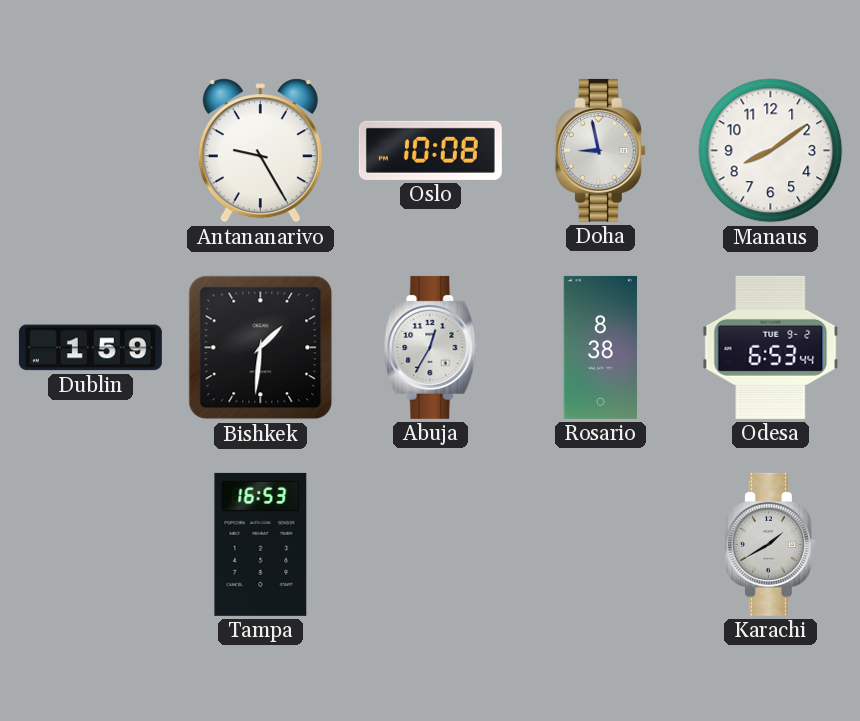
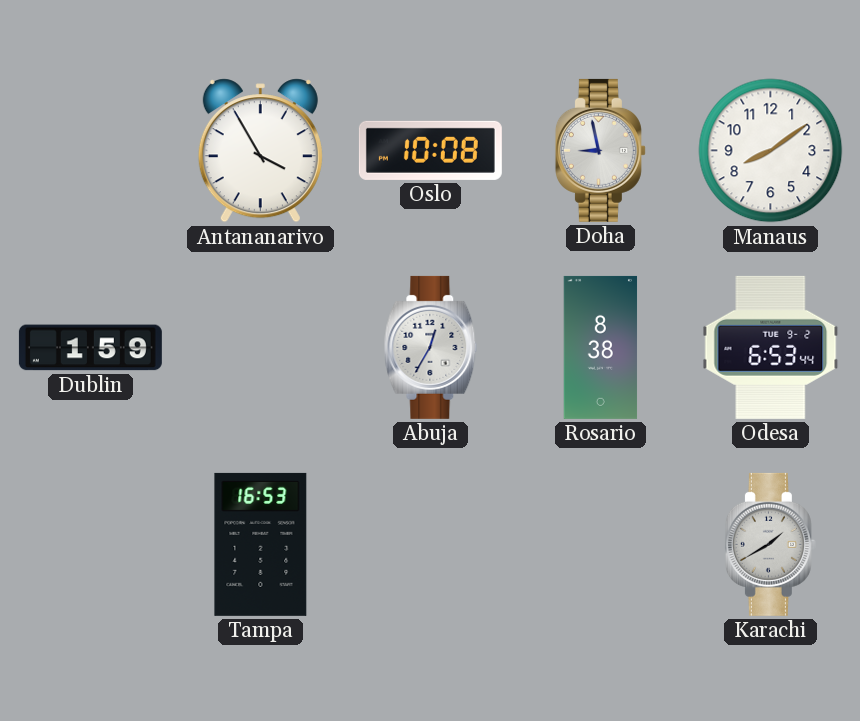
Antananarivo: 9:25 -> 3:55
Bishkek: 1:31 -> none
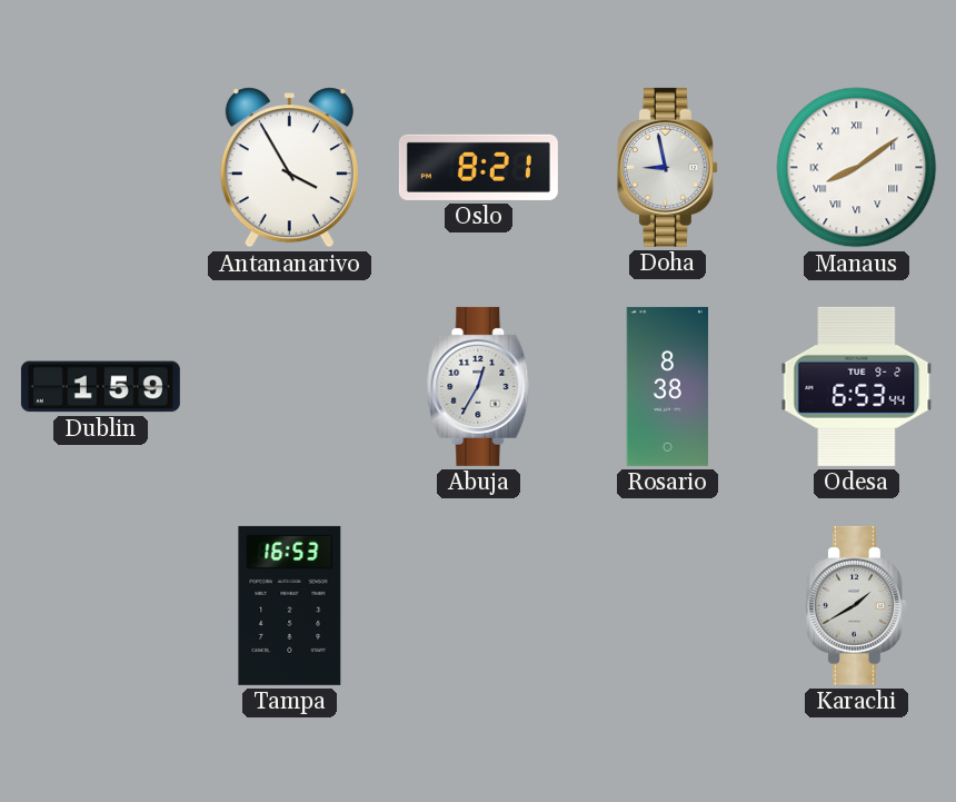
Oslo: 10:08 -> 8:21
Manaus numerals: Arabic -> Roman
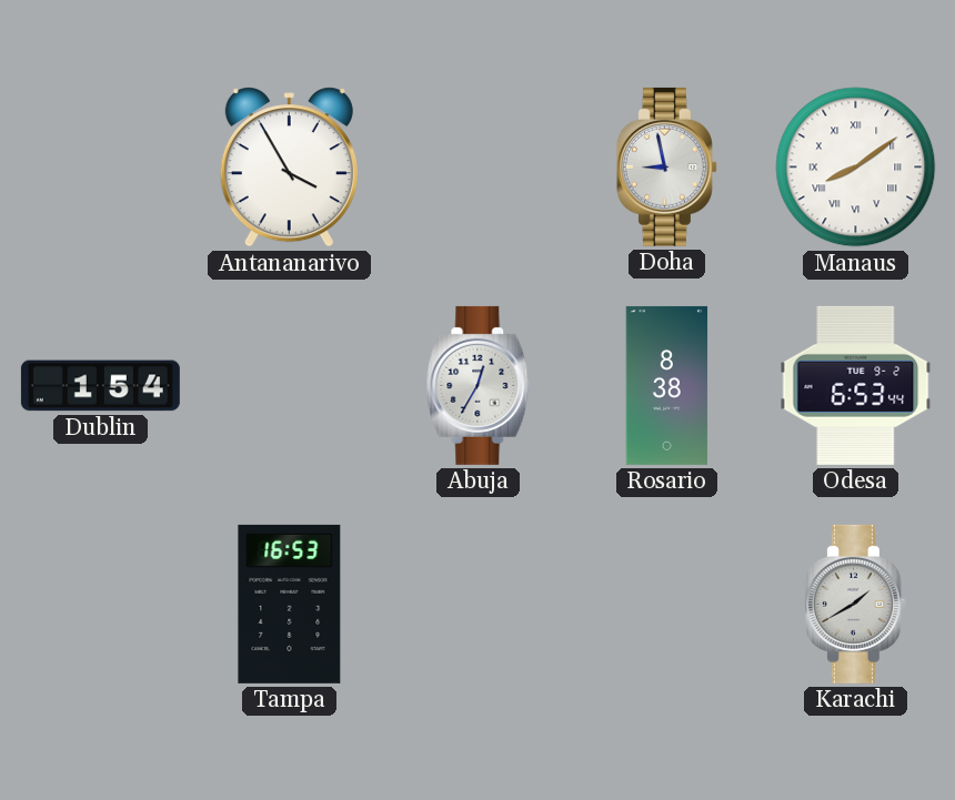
Oslo: 8:21 -> none
Dublin: 1:59 -> 1:54
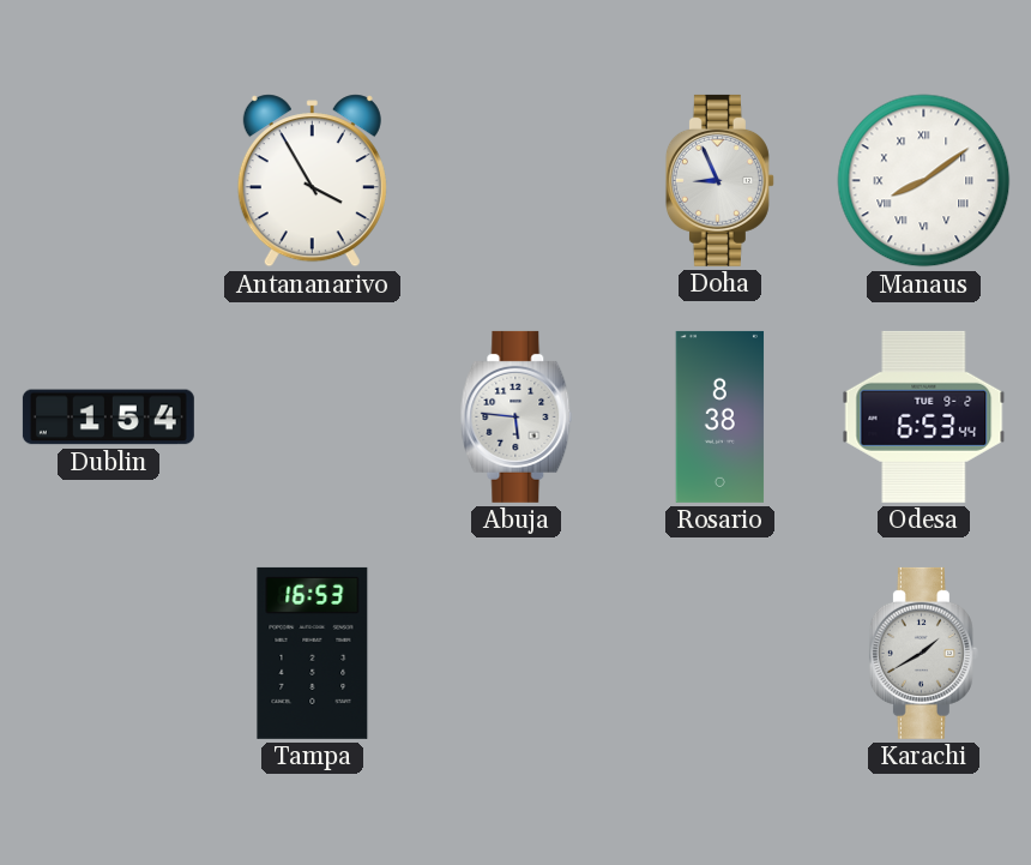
Doha: 8:58 -> 8:56
Abuja: 12:35 -> 5:46
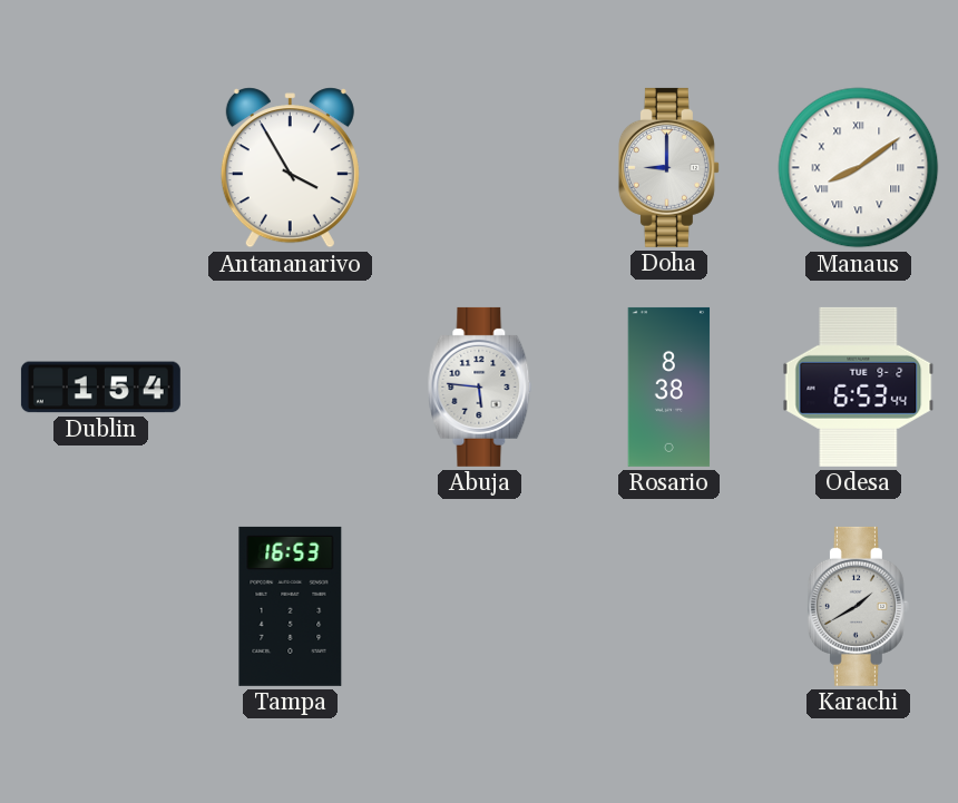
Doha: 8:56 -> 9:00
